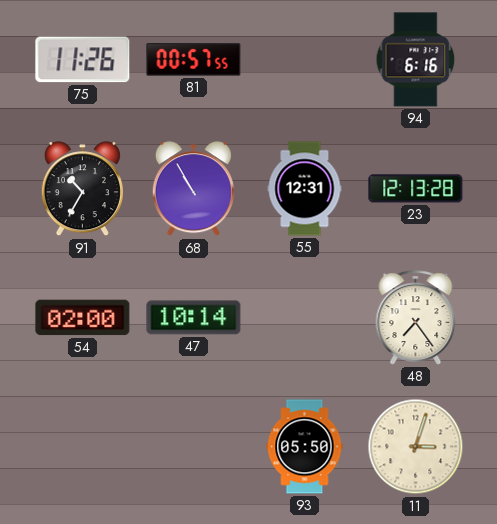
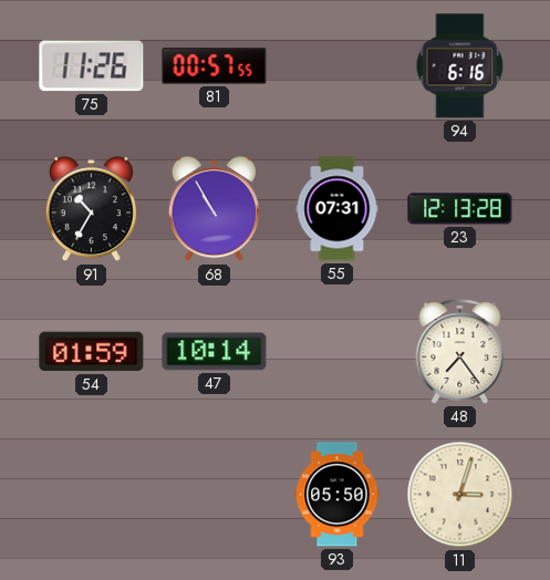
55: 12:31 -> 07:31
54: 02:00 -> 01:59
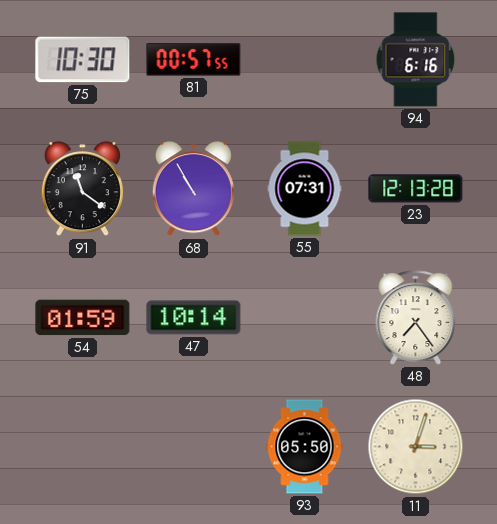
75: 11:26 -> 10:30
91: 10:35 -> 11:21
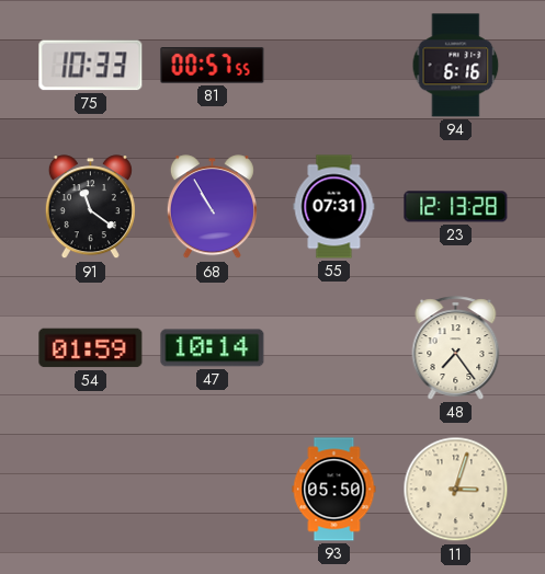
75: 10:30 -> 10:33
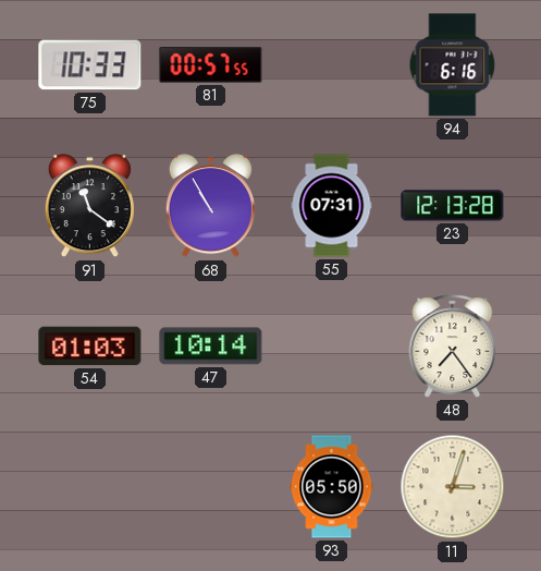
54: 01:59 -> 01:03
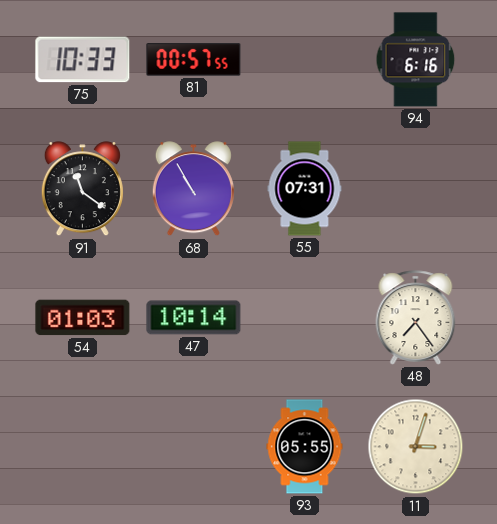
23: 12:13 -> none
93: 05:50 -> 05:55
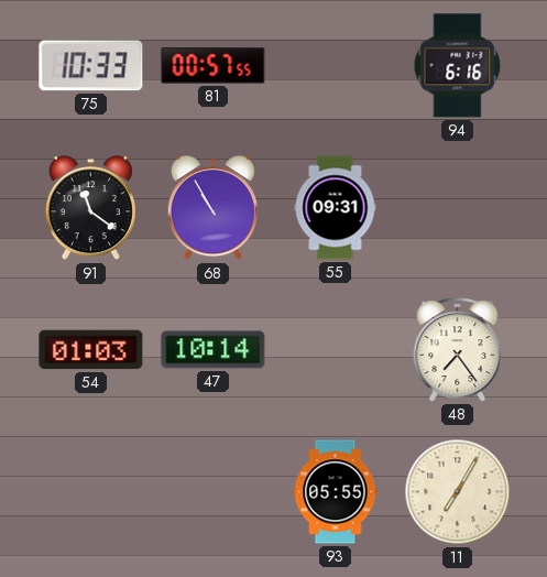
55: 07:31 -> 09:31
11: 3:03 -> 7:05
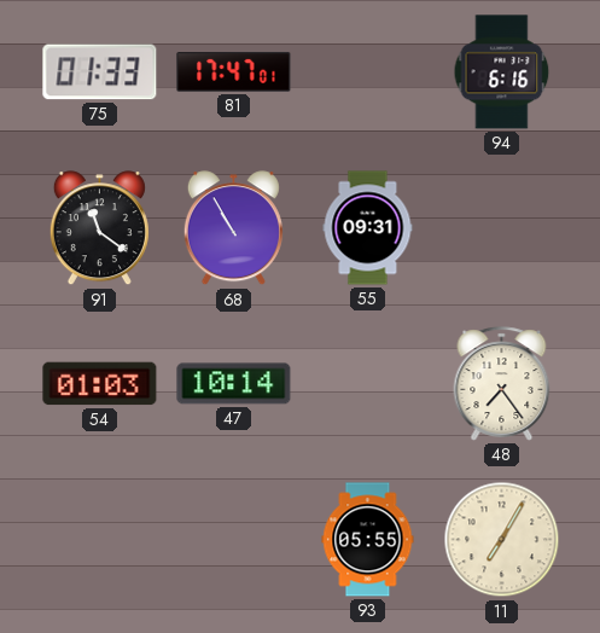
75: 10:33 -> 01:33
81: 00:57 -> 17:47
